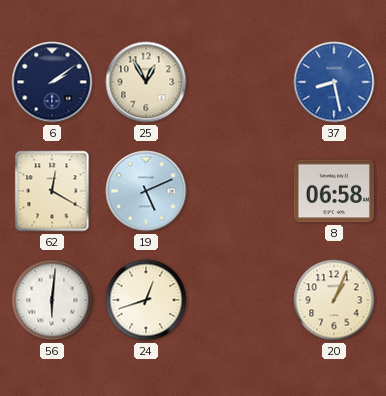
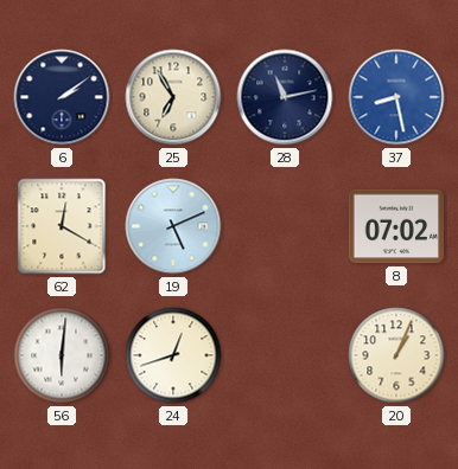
25: 12:55 -> 6:55
28: none -> 11:13
8: 06:58 -> 07:02
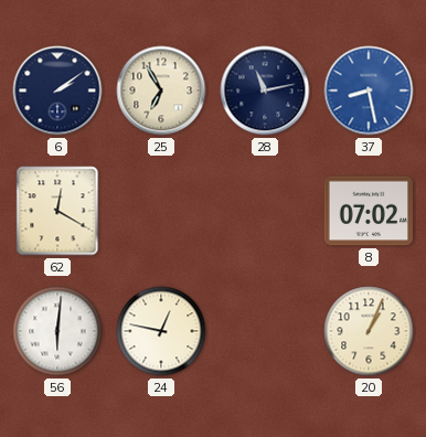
19: 5:11 -> none
24: 12:42 -> 12:47
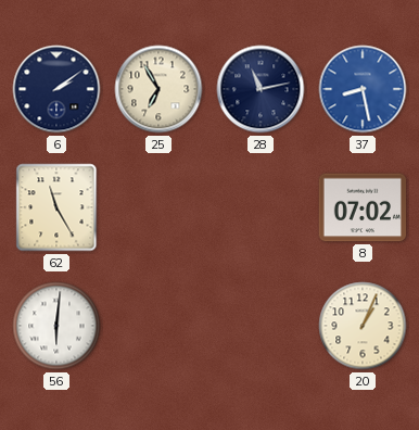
62: 12:20 -> 11:25
24: 12:47 -> none
